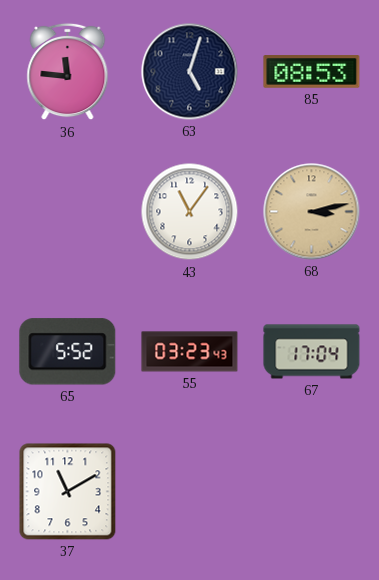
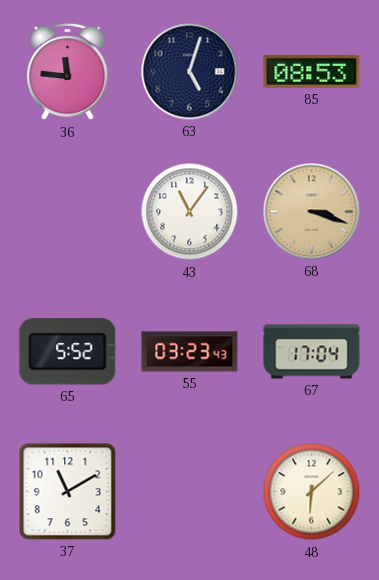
68: 3:13 -> 3:18
48: none -> 6:08
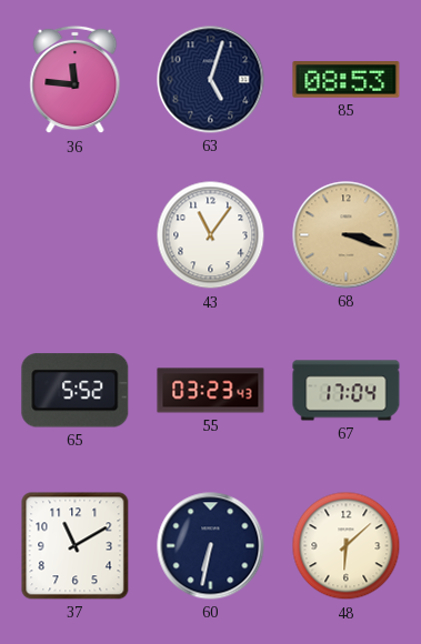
60: none -> 6:32
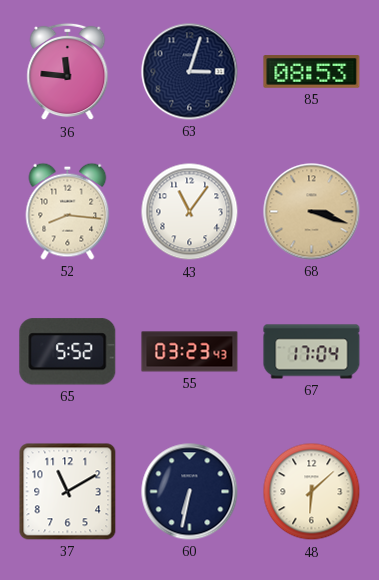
63: 5:03 -> 3:03
52: none -> 8:16
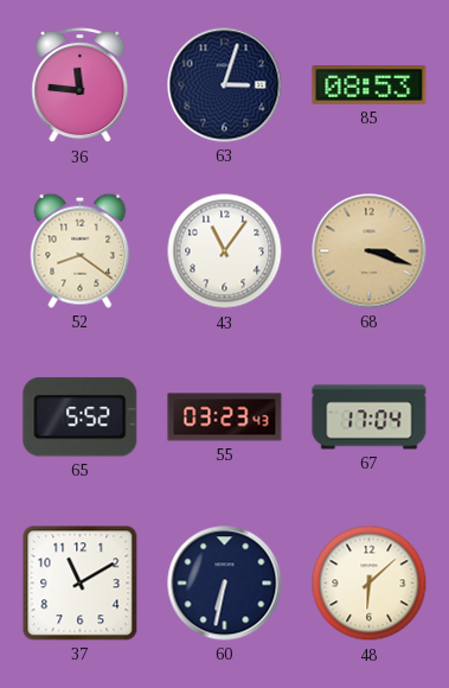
52: 8:16 -> 8:21
